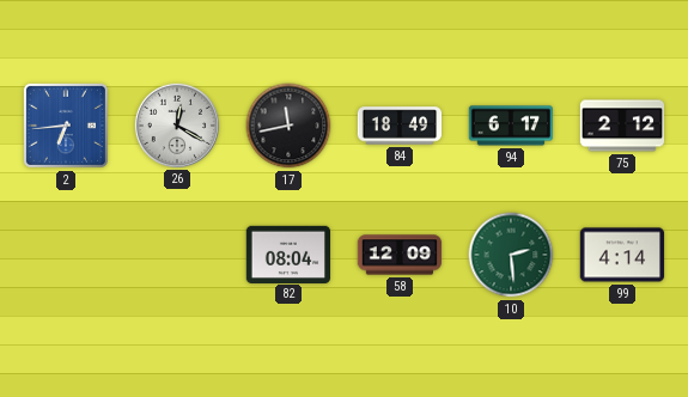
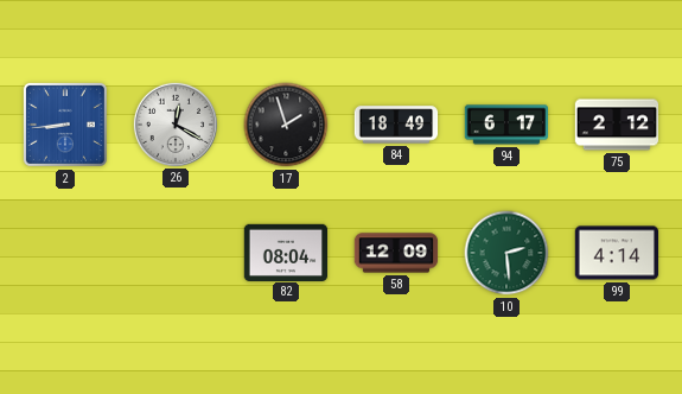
2: 6:44 -> 8:44
17: 11:43 -> 1:57
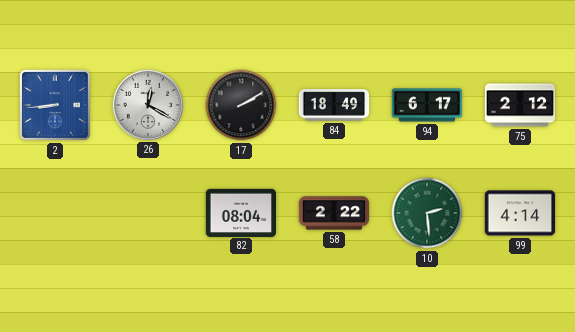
17: 1:57 -> 2:10
58: 12:09 -> 2:22
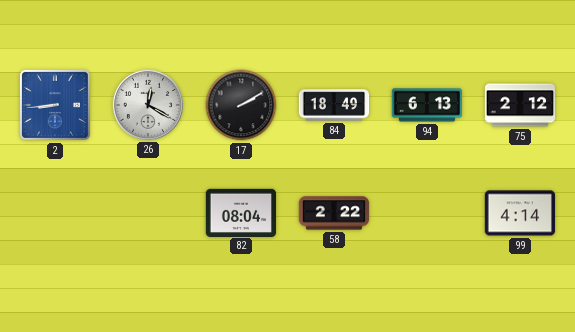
94: 6:17 -> 6:13
10: 2:29 -> none
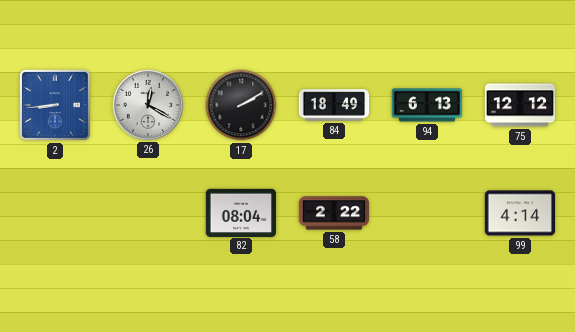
75: 2:12 -> 12:12
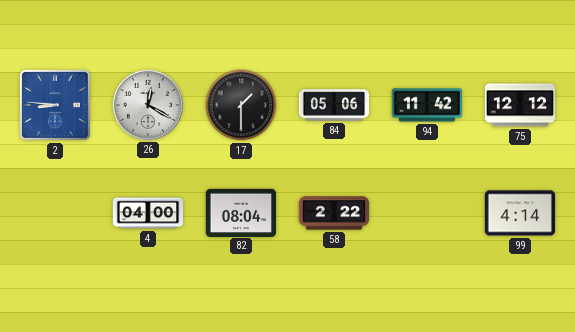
2: 8:44 -> 8:46
17: 2:10 -> 1:30
84: 18:49 -> 05:06
94: 6:13 -> 11:42
4: none -> 04:00
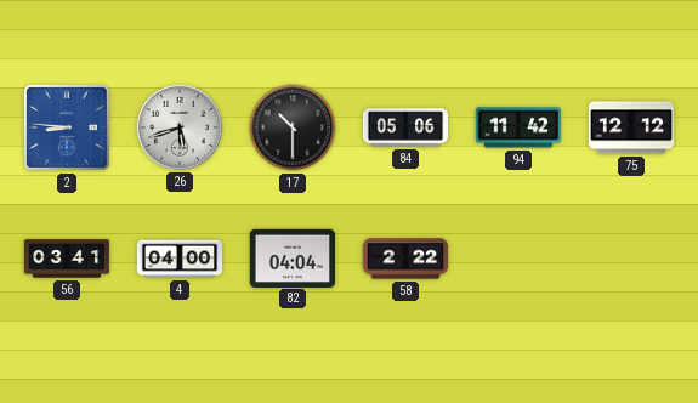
26: 12:20 -> 5:42
17: 1:30 -> 10:30
56: none -> 03:41
82: 08:04 -> 04:04
99: 4:14 -> none
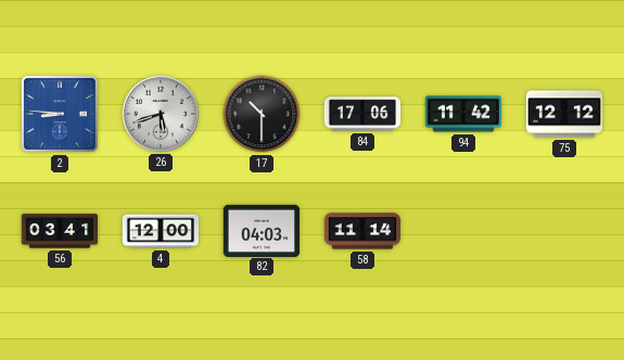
84: 05:06 -> 17:06
4: 04:00 -> 12:00
82: 04:04 -> 04:03
58: 2:22 -> 11:14
